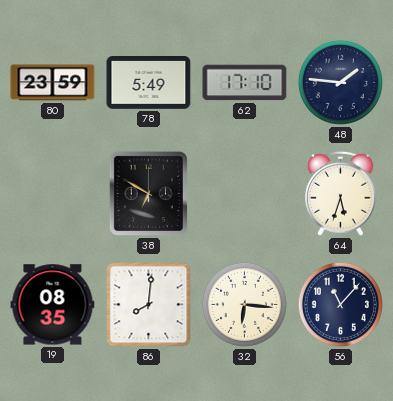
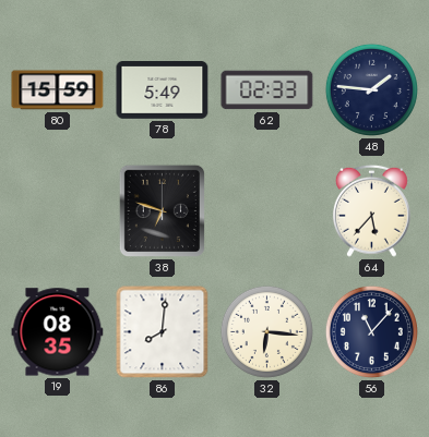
80: 23:59 -> 15:59
62: 17:10 -> 02:33
38: 6:50 -> 6:48
64: 5:33 -> 5:37
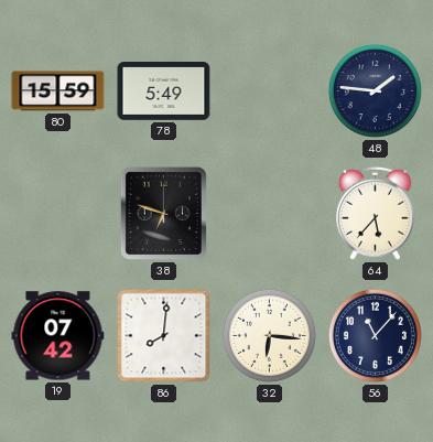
62: 02:33 -> none
19: 08:35 -> 07:42
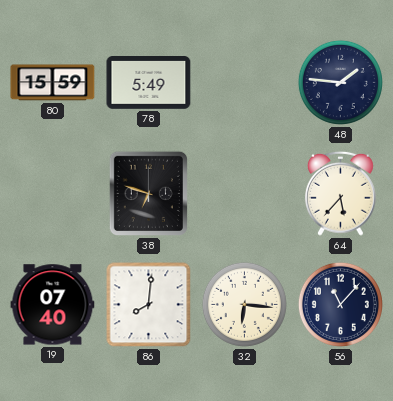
19: 07:42 -> 07:40
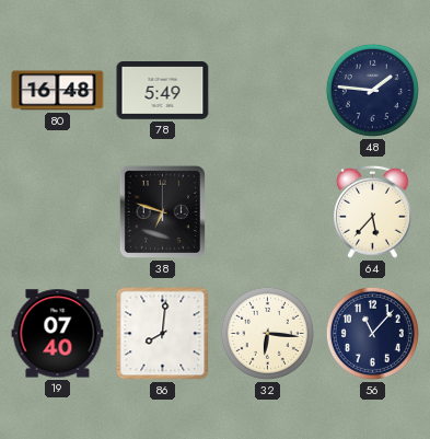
80: 15:59 -> 16:48
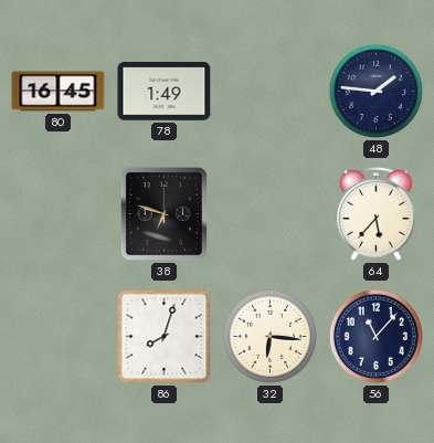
80: 16:48 -> 16:45
78: 5:49 -> 1:49
19: 07:40 -> none
86: 8:01 -> 8:03
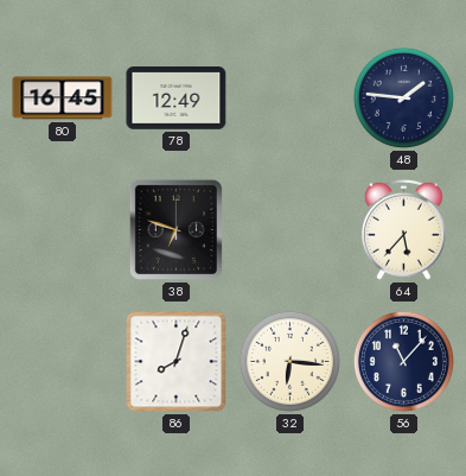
78: 1:49 -> 12:49
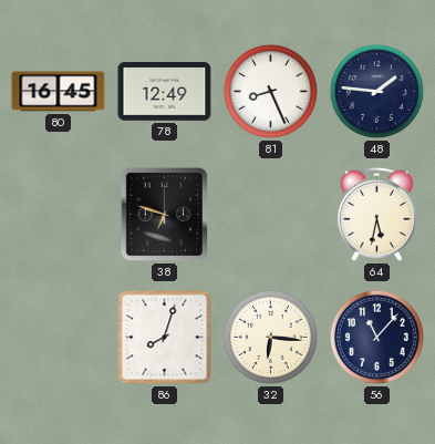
81: none -> 8:26
64: 5:37 -> 5:32
